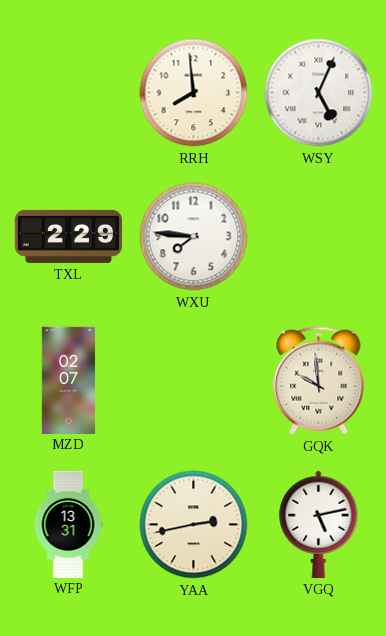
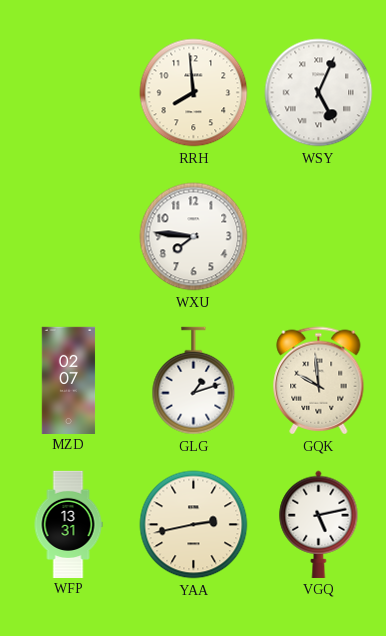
TXL: 2:29 -> none
GLG: none -> 1:12
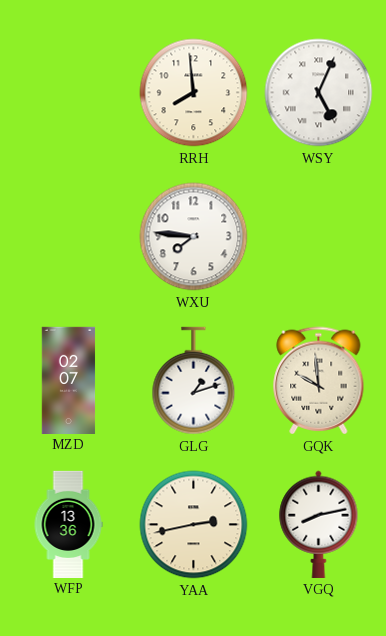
WFP: 13:31 -> 13:36
VGQ: 5:13 -> 8:13
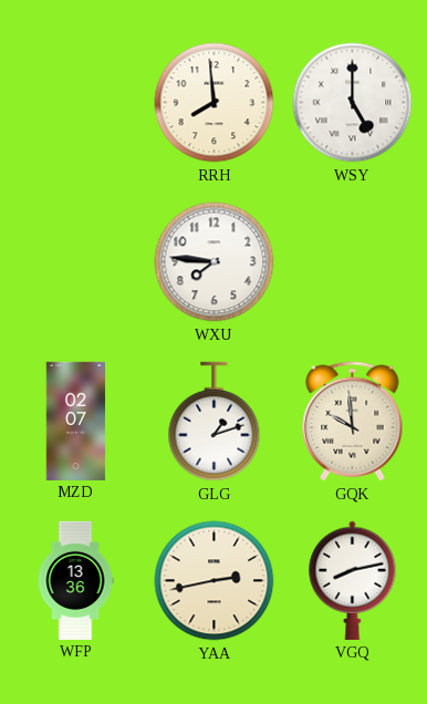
WSY: 5:04 -> 5:00
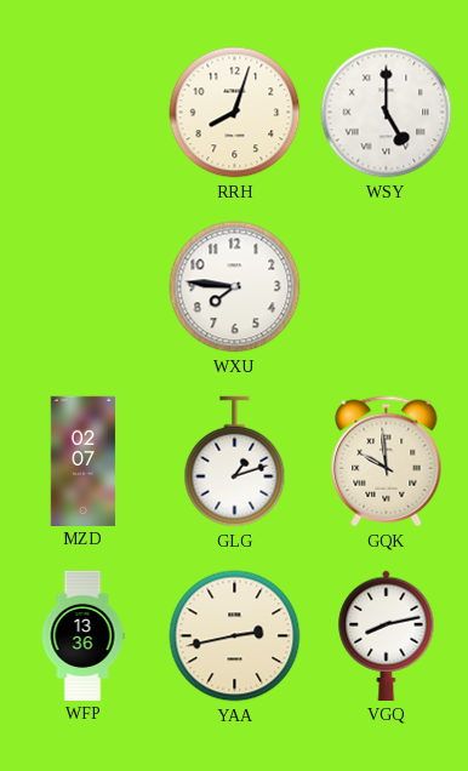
RRH: 7:59 -> 8:03
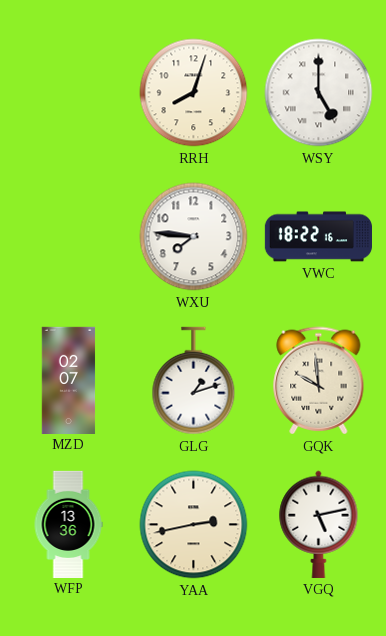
VWC: none -> 18:22
VGQ: 8:13 -> 5:13
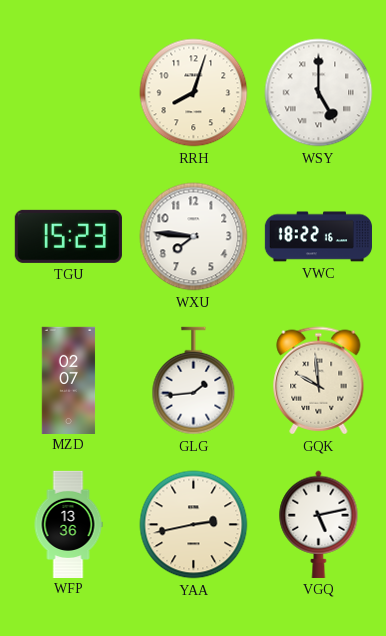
TGU: none -> 15:23
GLG: 1:12 -> 1:44
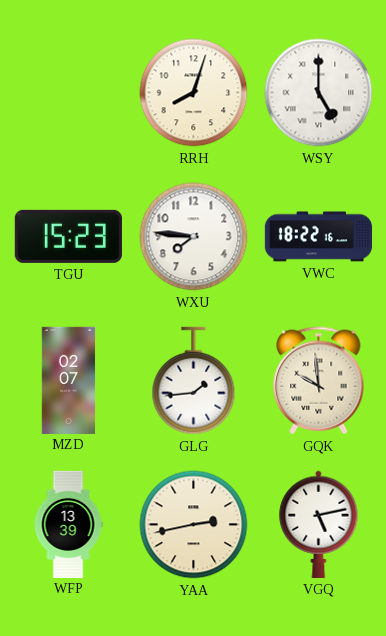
WFP: 13:36 -> 13:39
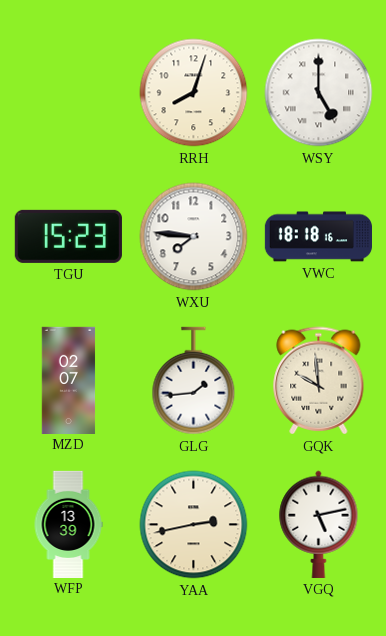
VWC: 18:22 -> 18:18
